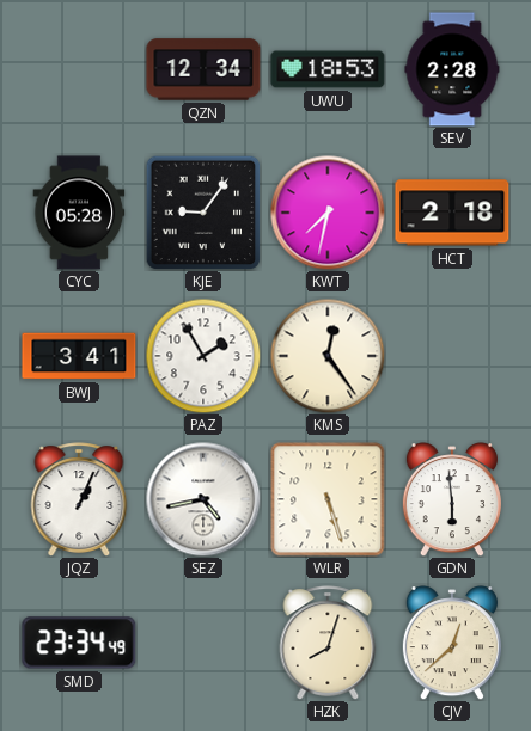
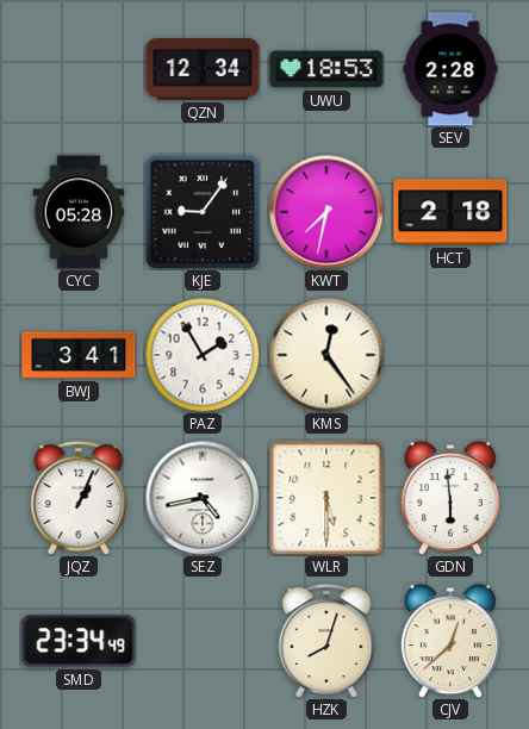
WLR: 5:27 -> 5:30
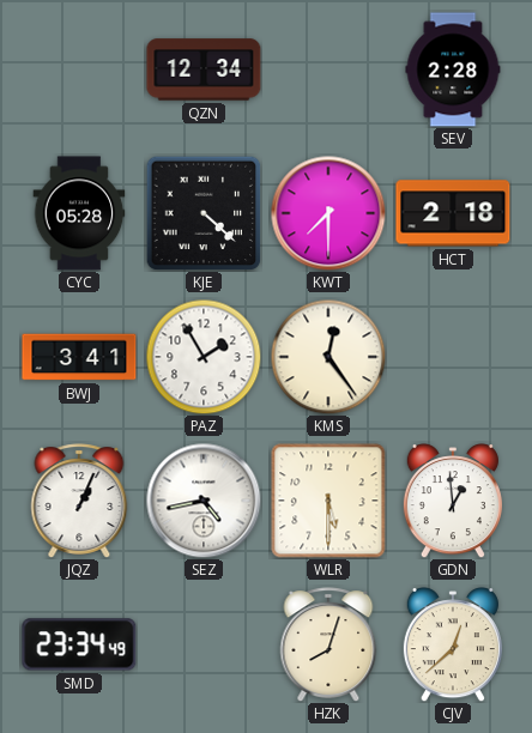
UWU: 18:53 -> none
KJE: 9:06 -> 4:22
KWT: 7:32 -> 7:30
GDN: 5:59 -> 12:59
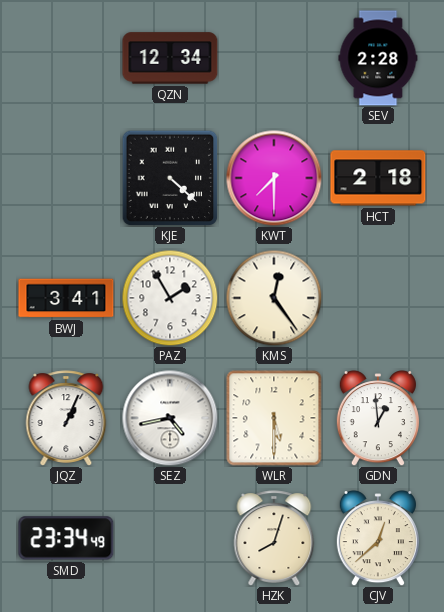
CYC: 05:28 -> none
